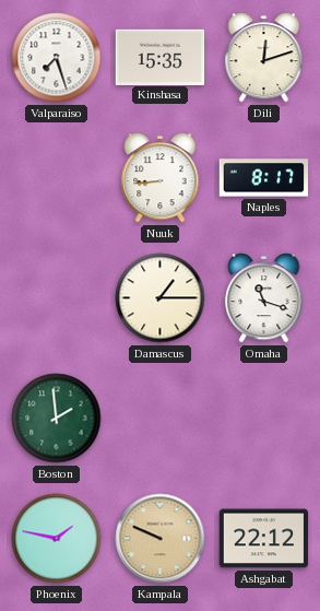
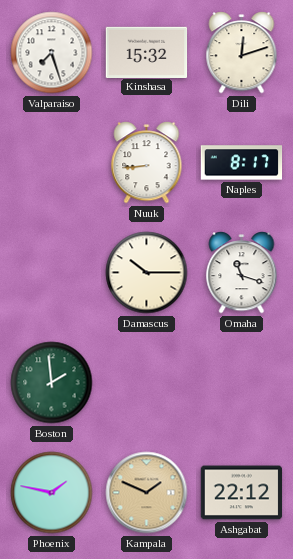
Kinshasa: 15:35 -> 15:32
Damascus: 1:15 -> 10:15
Kampala: 9:49 -> 1:49
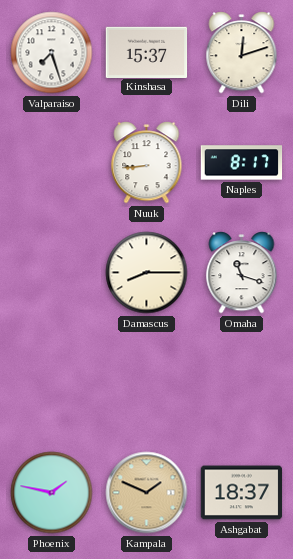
Kinshasa: 15:32 -> 15:37
Damascus: 10:15 -> 8:15
Boston: 1:59 -> none
Ashgabat: 22:12 -> 18:37
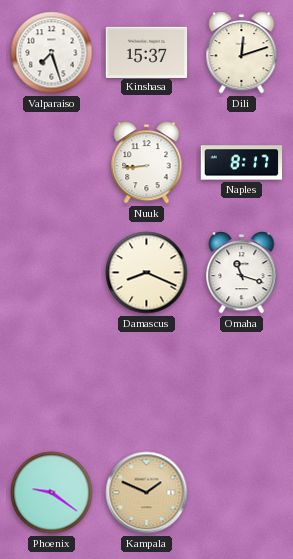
Damascus: 8:15 -> 8:19
Phoenix: 1:47 -> 9:21
Ashgabat: 18:37 -> none
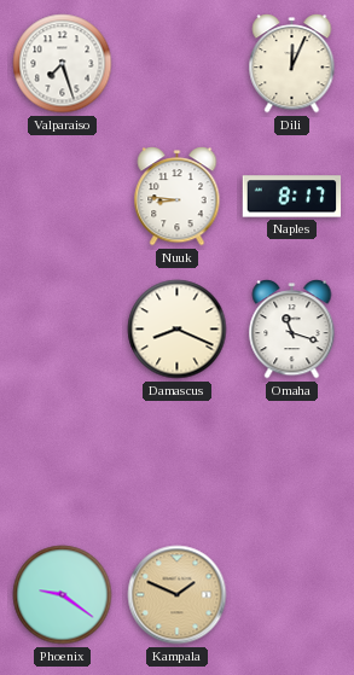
Kinshasa: 15:37 -> none
Dili: 12:12 -> 12:04
Nuuk: 8:44 -> 8:46
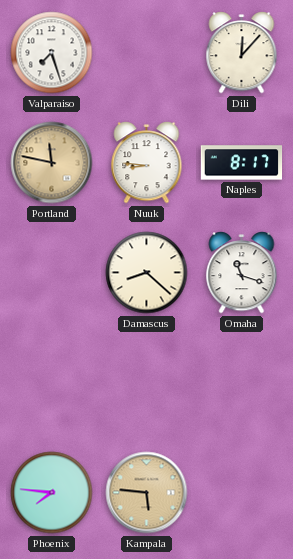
Dili: 12:04 -> 12:07
Portland: none -> 11:47
Damascus: 8:19 -> 8:22
Phoenix: 9:21 -> 7:46
Kampala: 1:49 -> 5:46
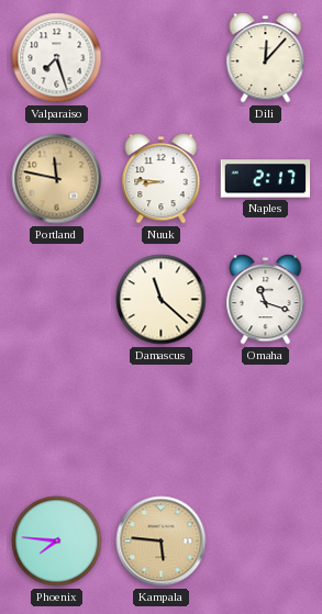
Naples: 8:17 -> 2:17
Damascus: 8:22 -> 11:22
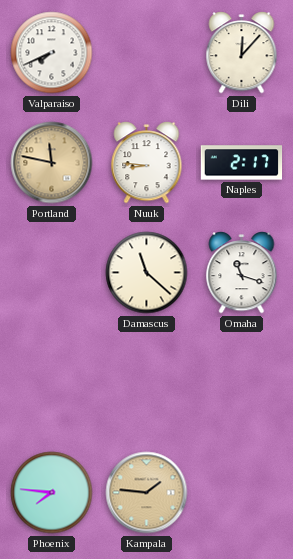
Valparaiso: 7:27 -> 7:41
Kampala: 5:46 -> 1:46
